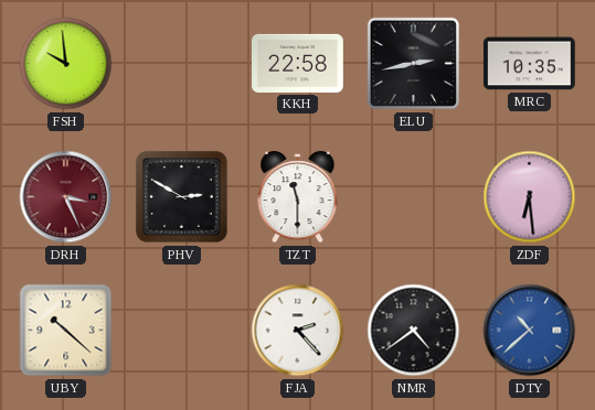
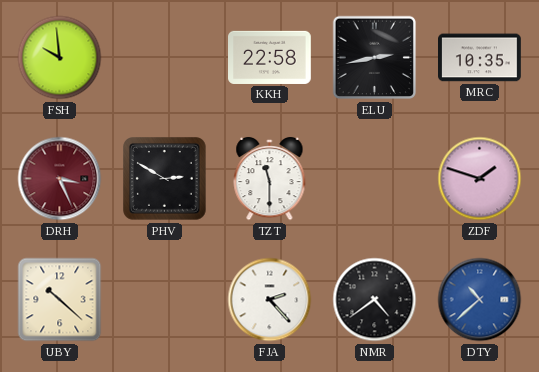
ZDF: 6:29 -> 1:48
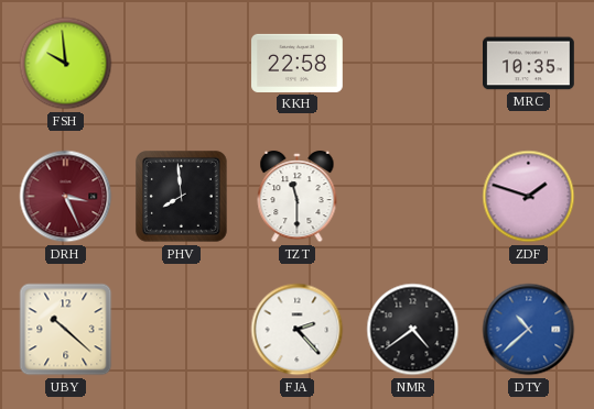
ELU: 2:43 -> none
PHV: 2:50 -> 7:59
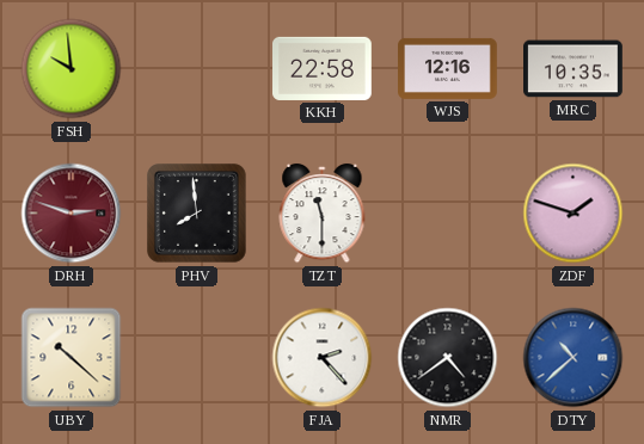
WJS: none -> 12:16
DRH: 3:26 -> 2:48
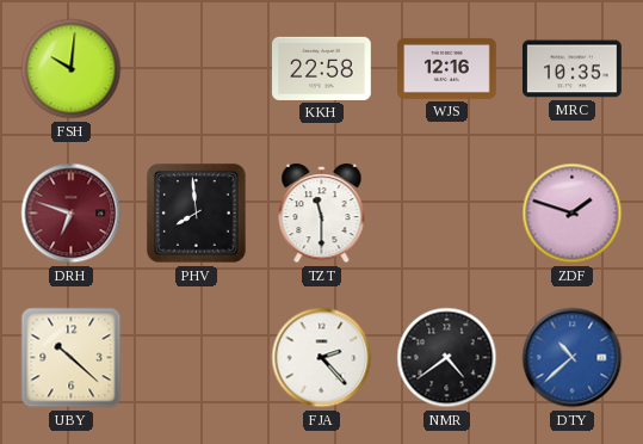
FSH: 9:59 -> 10:01
DRH: 2:48 -> 6:48
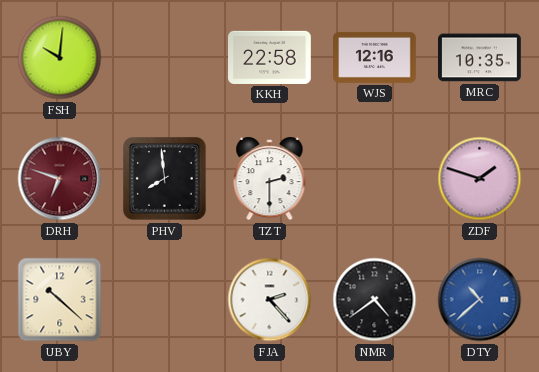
TZT: 11:30 -> 2:30
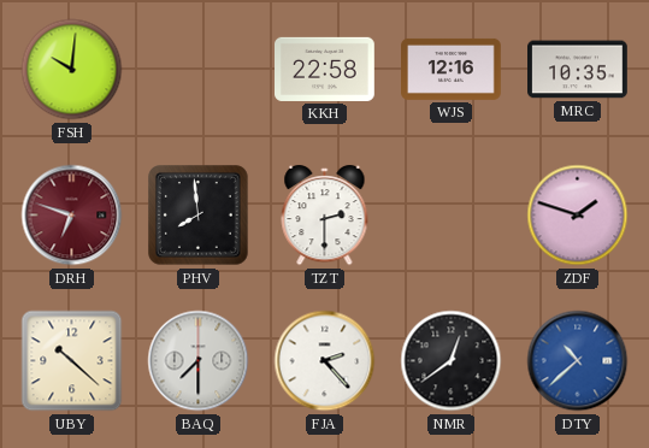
BAQ: none -> 7:30
NMR: 4:39 -> 12:39
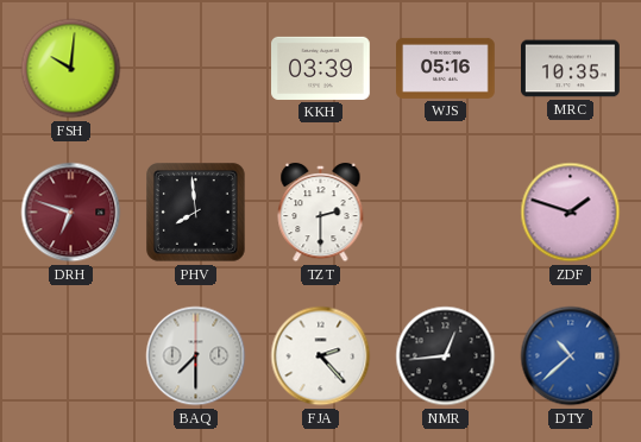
KKH: 22:58 -> 03:39
WJS: 12:16 -> 05:16
UBY: 10:22 -> none
NMR: 12:39 -> 12:44
